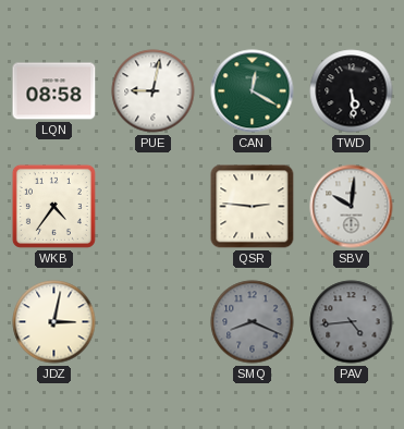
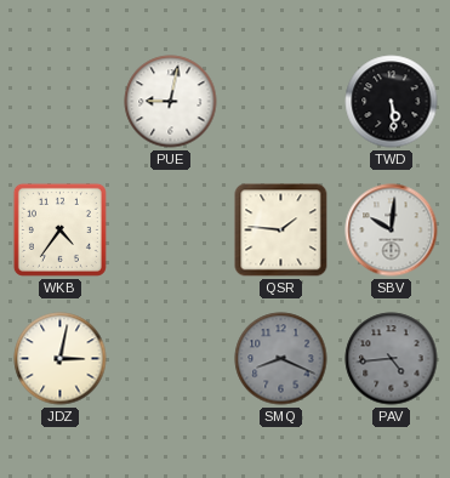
LQN: 08:58 -> none
CAN: 12:20 -> none
QSR: 2:46 -> 1:46
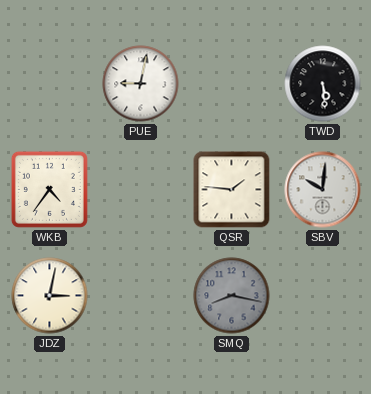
SMQ: 8:19 -> 8:17
PAV: 4:44 -> none
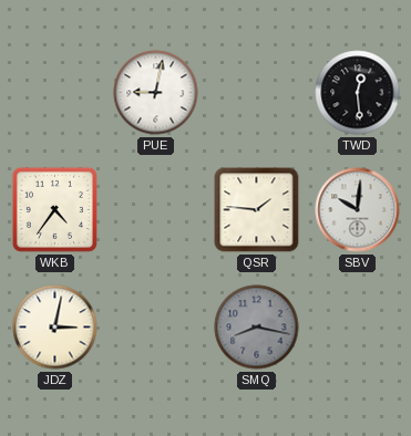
TWD: 5:29 -> 12:29
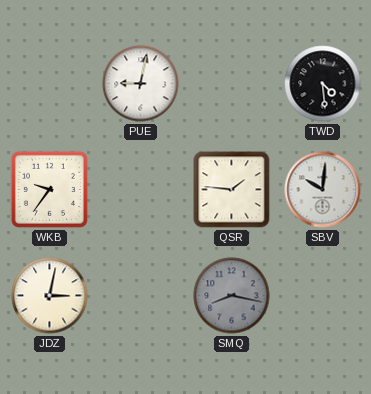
TWD: 12:29 -> 4:29
WKB: 4:36 -> 9:36
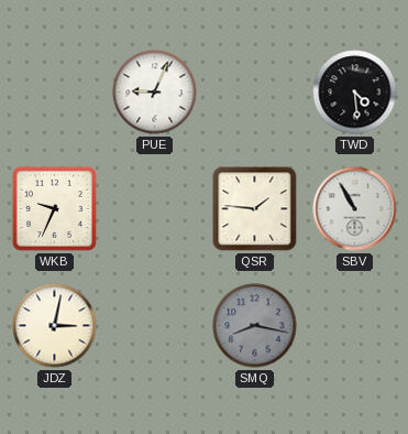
PUE: 9:02 -> 9:04
WKB: 9:36 -> 9:34
SBV: 10:01 -> 10:55
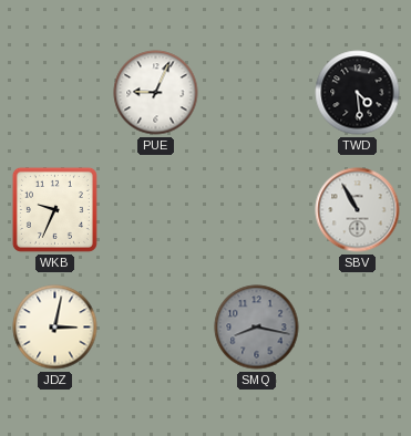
QSR: 1:46 -> none
